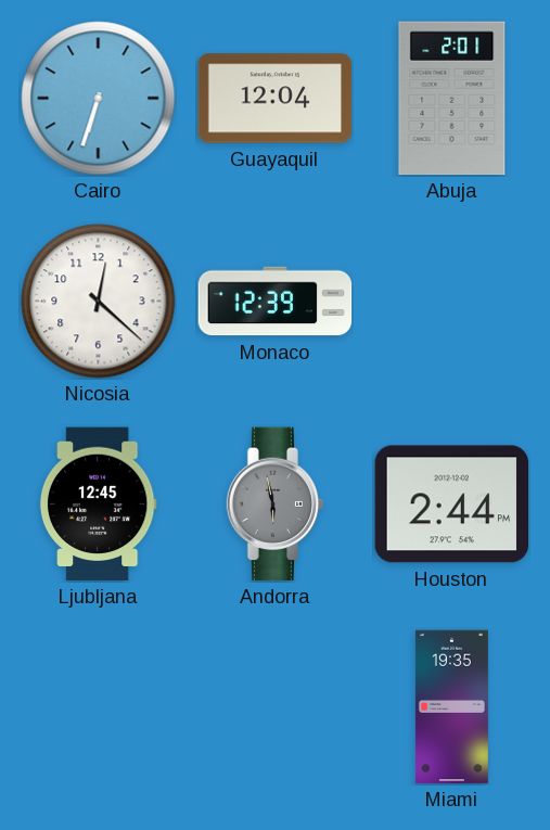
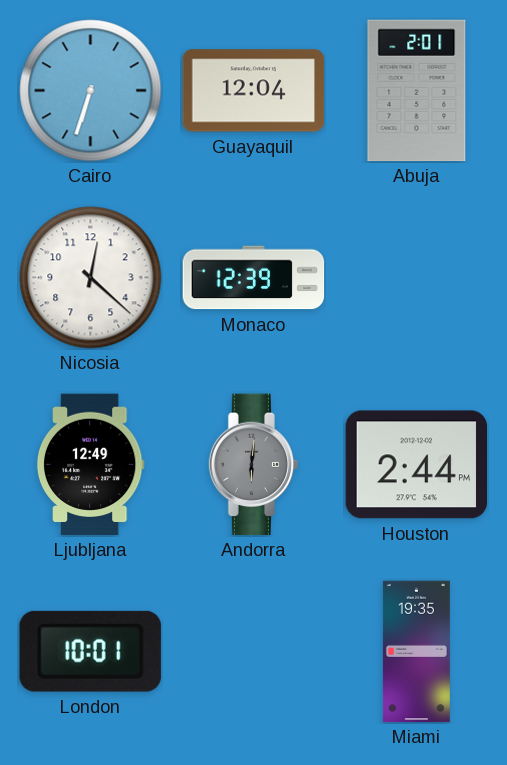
Ljubljana: 12:45 -> 12:49
Andorra: 5:58 -> 6:01
London: none -> 10:01
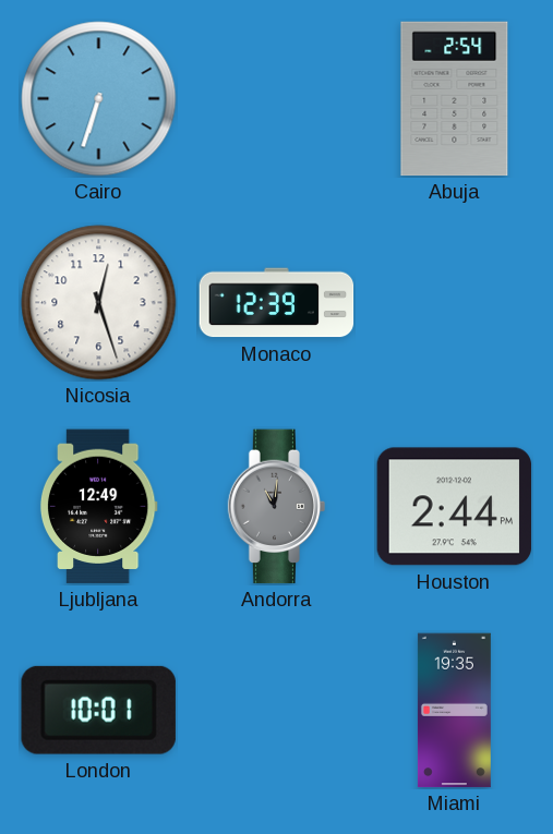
Guayaquil: 12:04 -> none
Abuja: 2:01 -> 2:54
Nicosia: 12:22 -> 12:27
Andorra: 6:01 -> 11:01
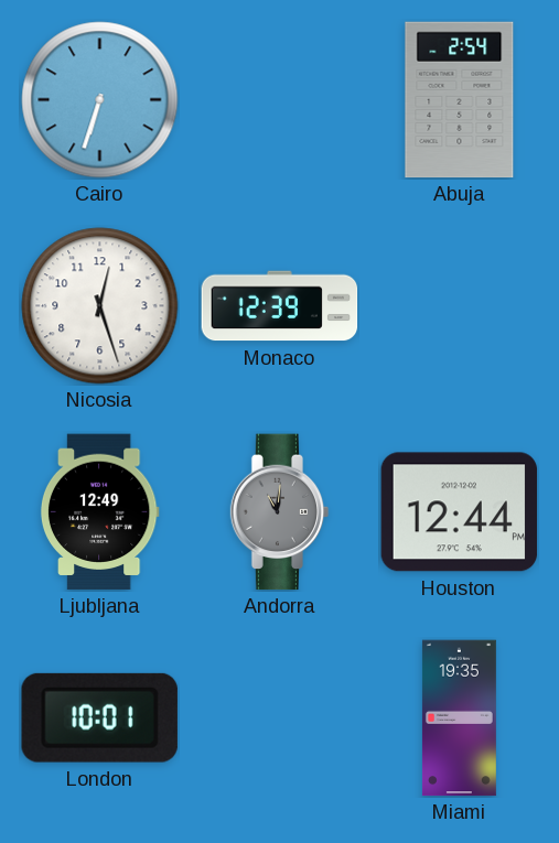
Houston: 2:44 -> 12:44
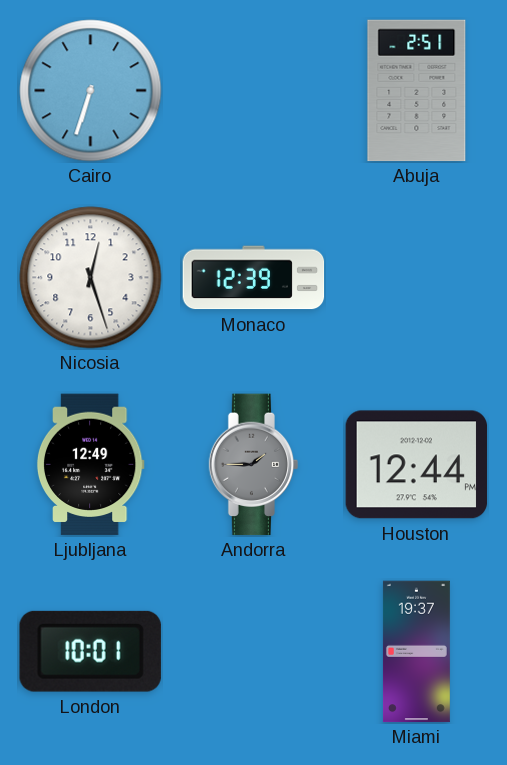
Abuja: 2:54 -> 2:51
Andorra: 11:01 -> 1:45
Miami: 19:35 -> 19:37
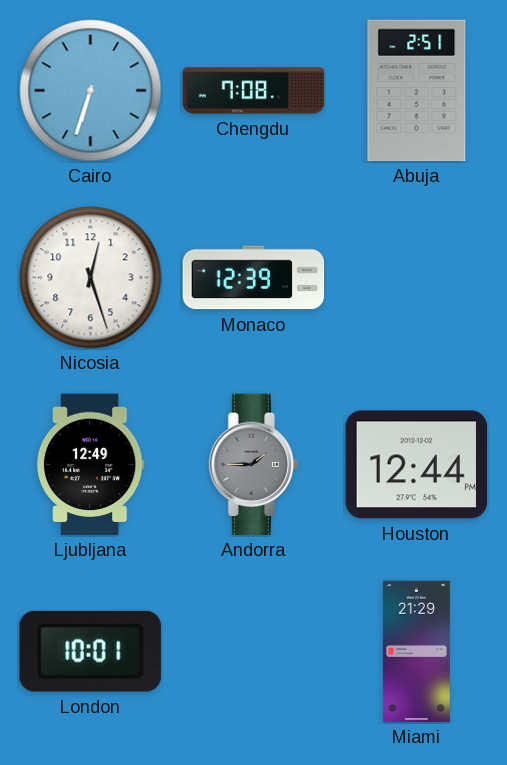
Chengdu: none -> 7:08
Miami: 19:37 -> 21:29
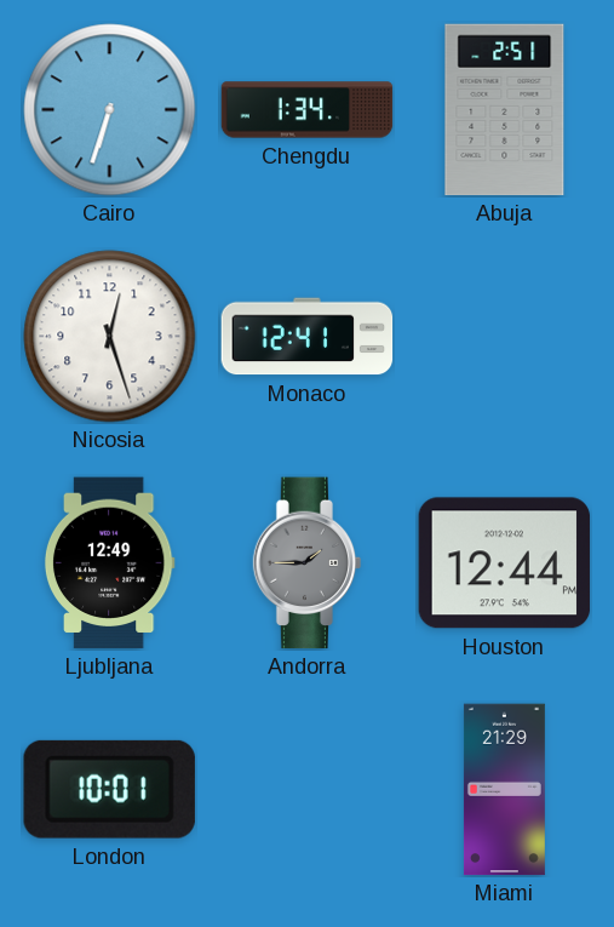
Chengdu: 7:08 -> 1:34
Monaco: 12:39 -> 12:41
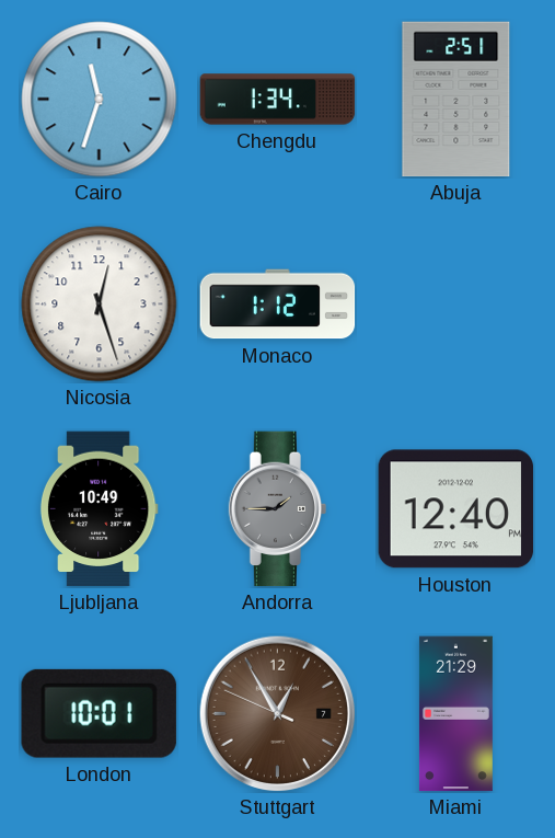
Cairo: 6:33 -> 11:33
Monaco: 12:41 -> 1:12
Ljubljana: 12:49 -> 10:49
Houston: 12:44 -> 12:40
Stuttgart: none -> 12:54
